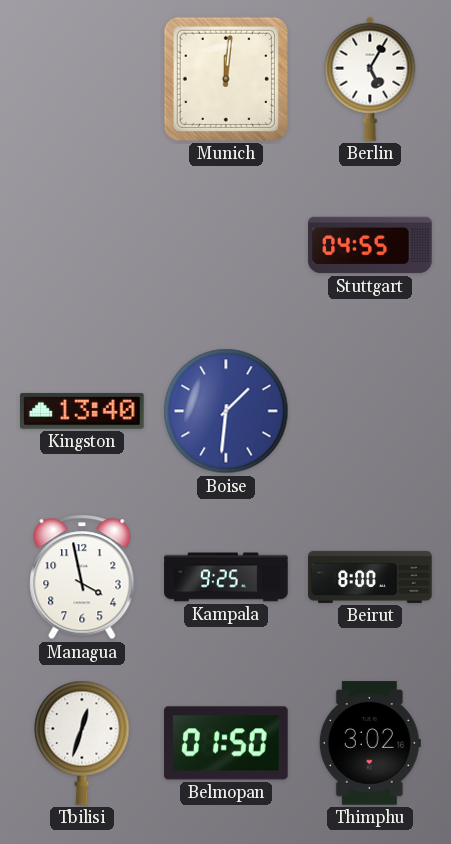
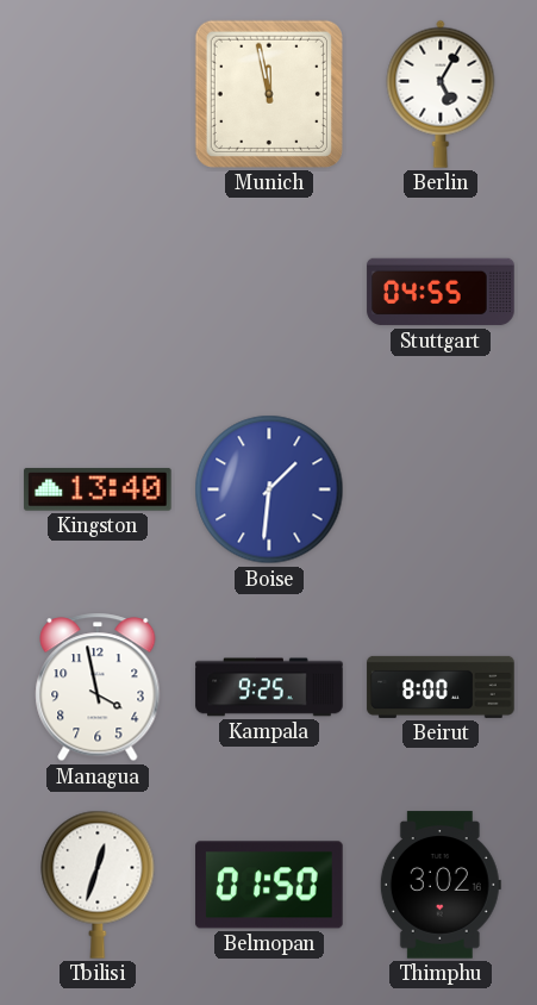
Munich: 12:01 -> 11:58
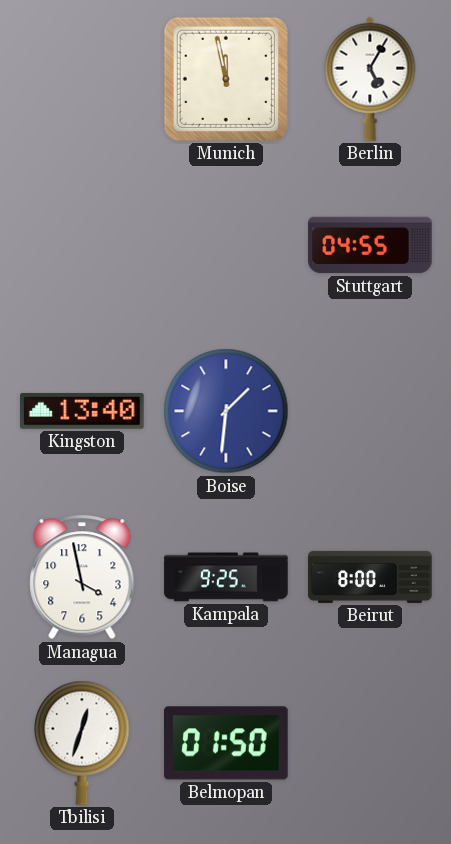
Thimphu: 3:02 -> none
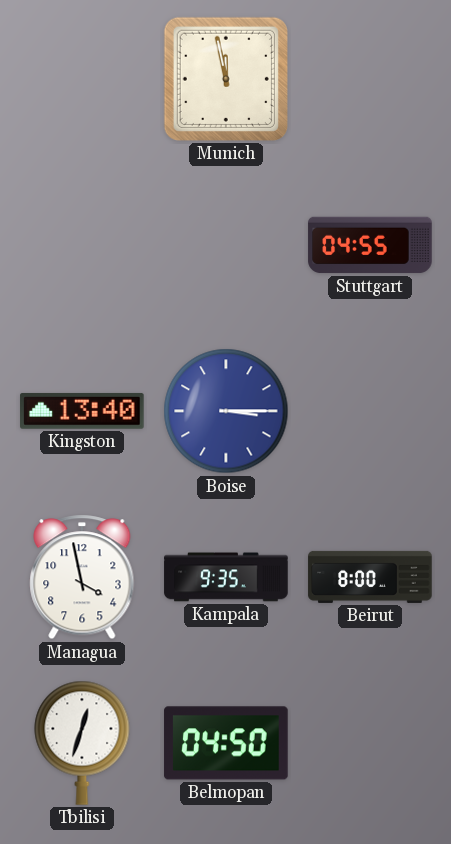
Berlin: 5:05 -> none
Boise: 1:31 -> 3:15
Kampala: 9:25 -> 9:35
Belmopan: 01:50 -> 04:50
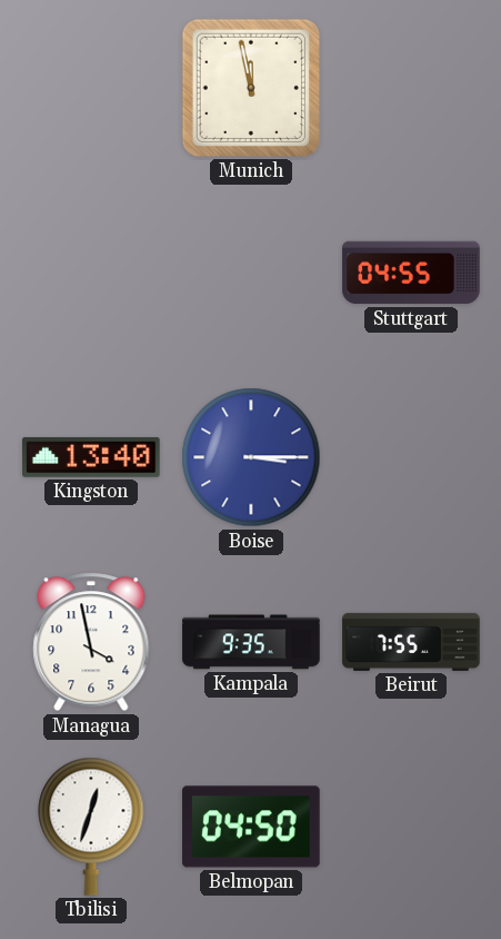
Beirut: 8:00 -> 7:55
